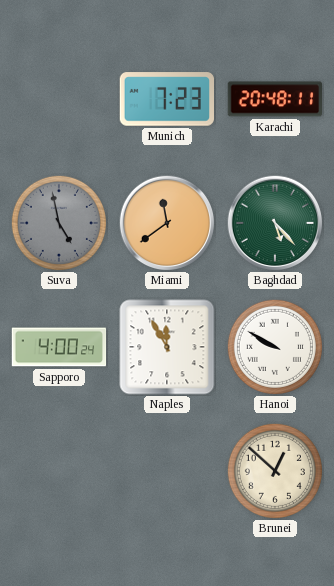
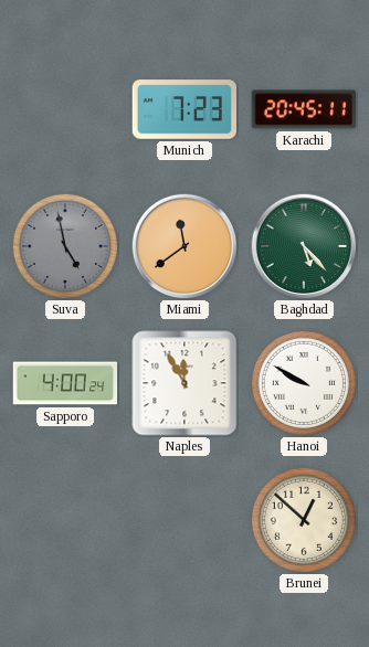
Karachi: 20:48 -> 20:45
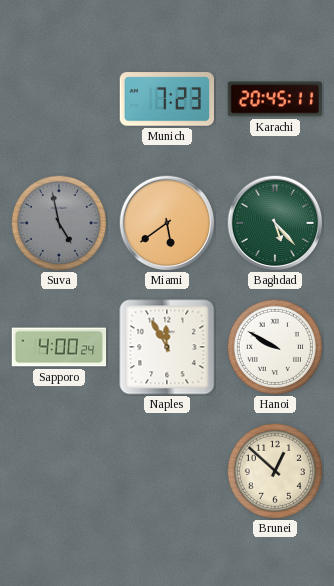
Miami: 11:39 -> 5:39
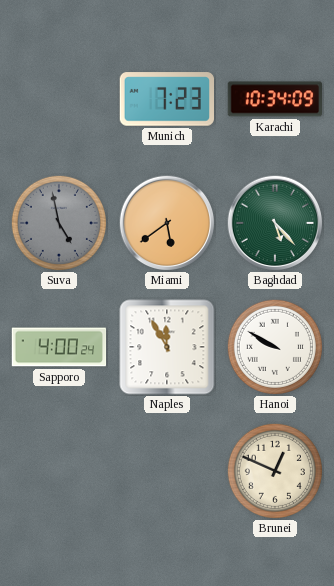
Karachi: 20:45 -> 10:34
Brunei: 12:52 -> 12:49
